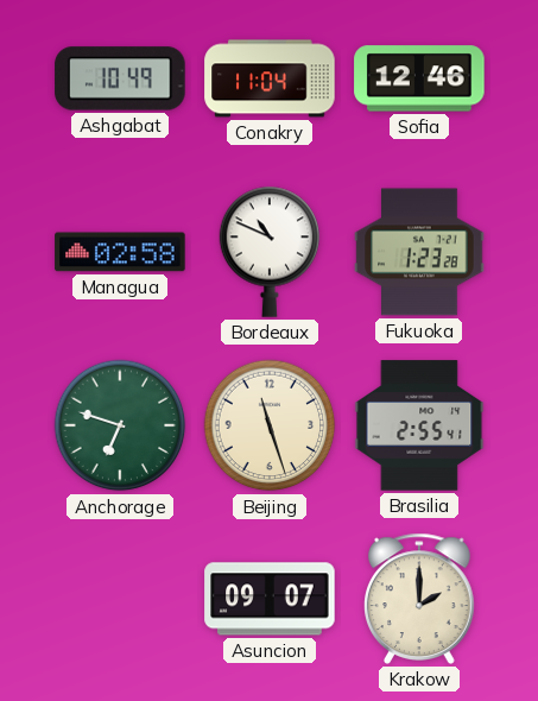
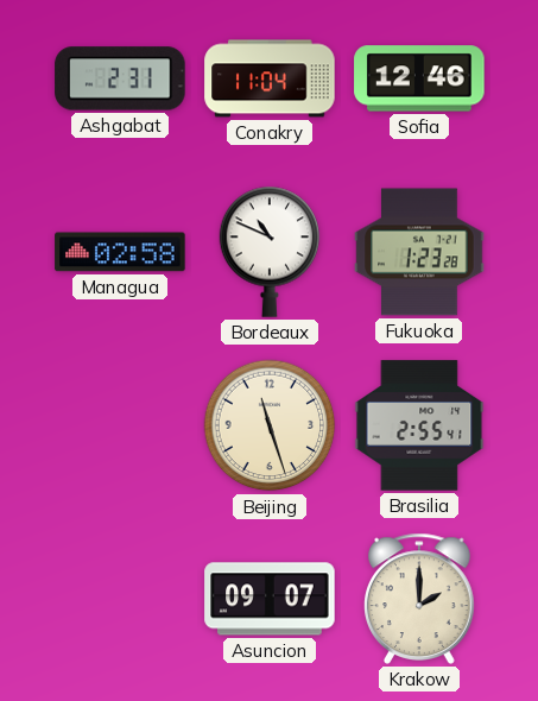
Ashgabat: 10:49 -> 2:31
Anchorage: 6:48 -> none
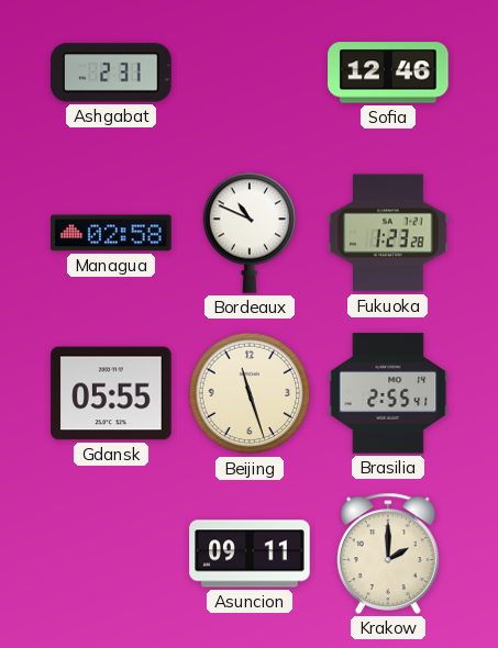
Conakry: 11:04 -> none
Gdansk: none -> 05:55
Asuncion: 09:07 -> 09:11
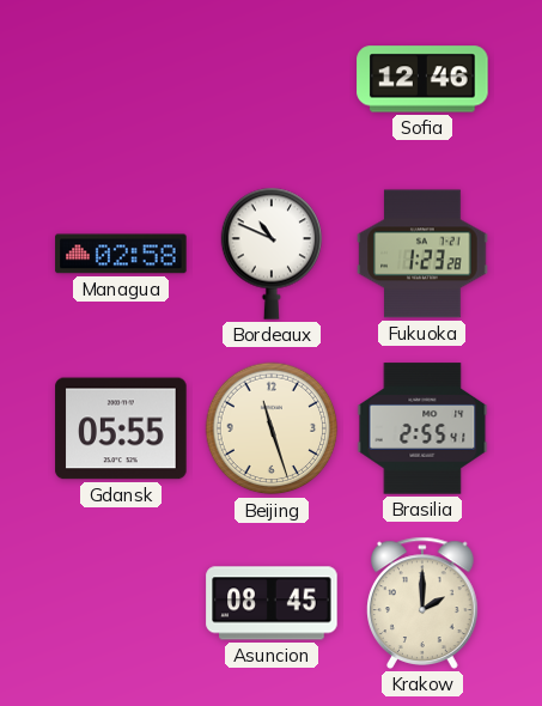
Ashgabat: 2:31 -> none
Asuncion: 09:11 -> 08:45
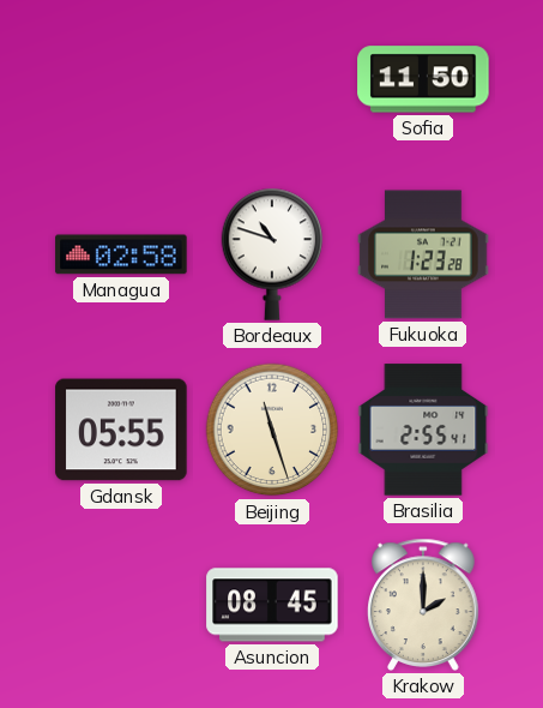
Sofia: 12:46 -> 11:50
Bordeaux: 10:49 -> 10:48
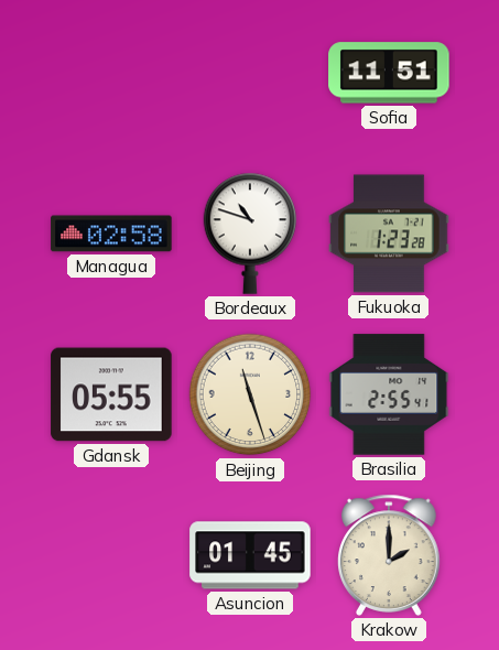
Sofia: 11:50 -> 11:51
Asuncion: 08:45 -> 01:45
